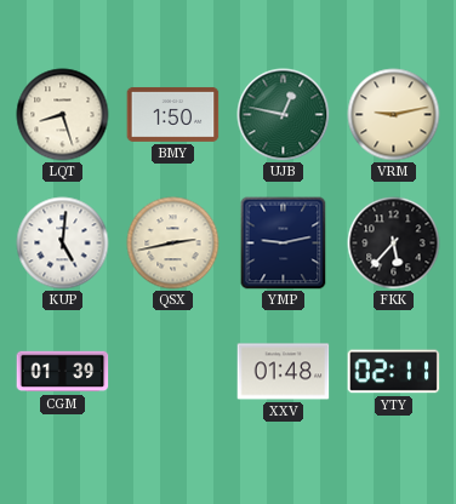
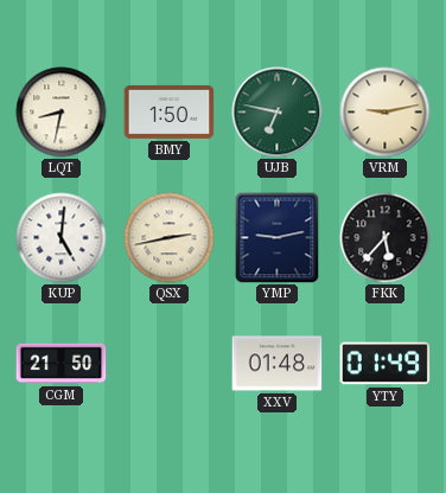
LQT: 8:27 -> 8:32
UJB: 12:47 -> 6:47
CGM: 01:39 -> 21:50
YTY: 02:11 -> 01:49
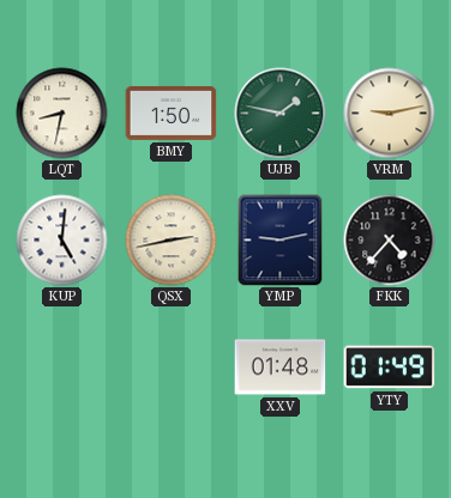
UJB: 6:47 -> 1:47
FKK: 5:37 -> 4:37
CGM: 21:50 -> none
